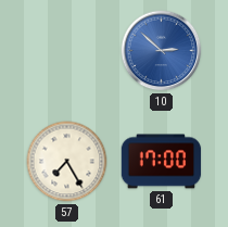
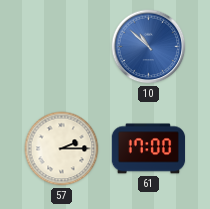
10: 2:52 -> 10:52
57: 7:25 -> 2:15
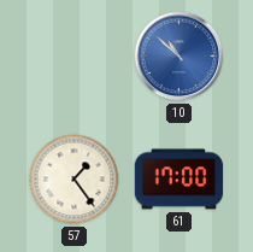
57: 2:15 -> 1:24
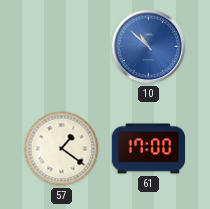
57: 1:24 -> 1:21
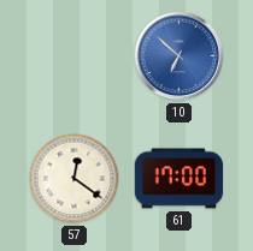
10: 10:52 -> 6:52
57: 1:21 -> 12:21
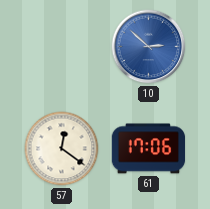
10: 6:52 -> 2:52
61: 17:00 -> 17:06
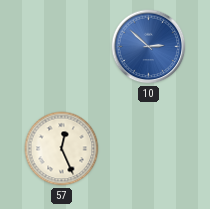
57: 12:21 -> 12:26
61: 17:06 -> none
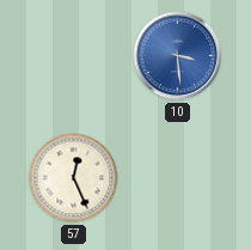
10: 2:52 -> 3:29
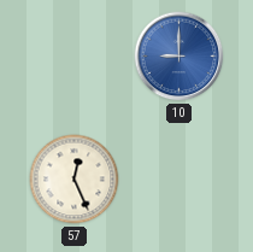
10: 3:29 -> 9:00
